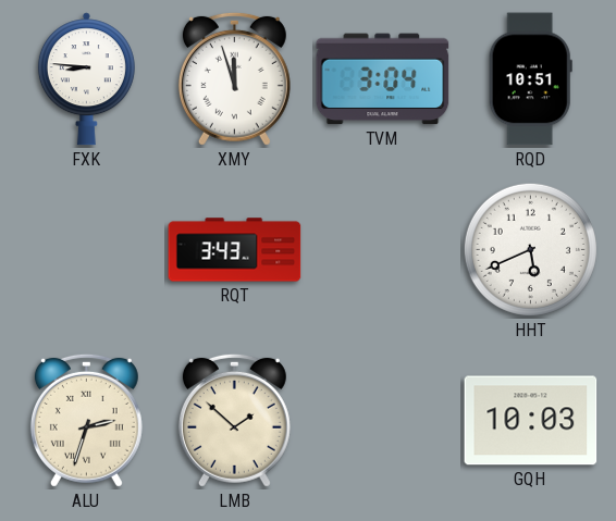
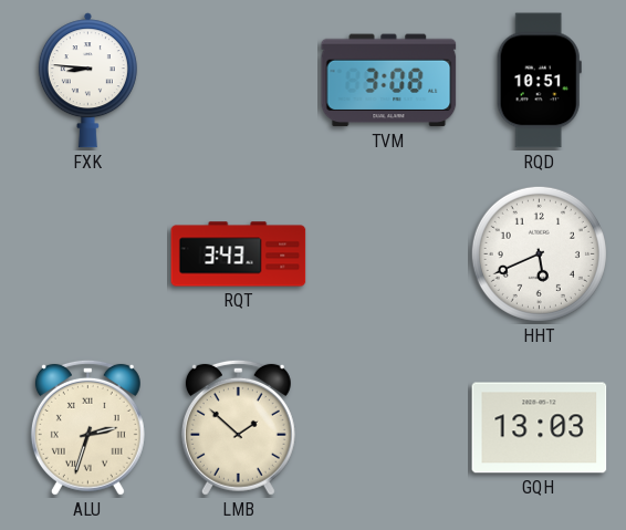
XMY: 11:57 -> none
TVM: 3:04 -> 3:08
GQH: 10:03 -> 13:03
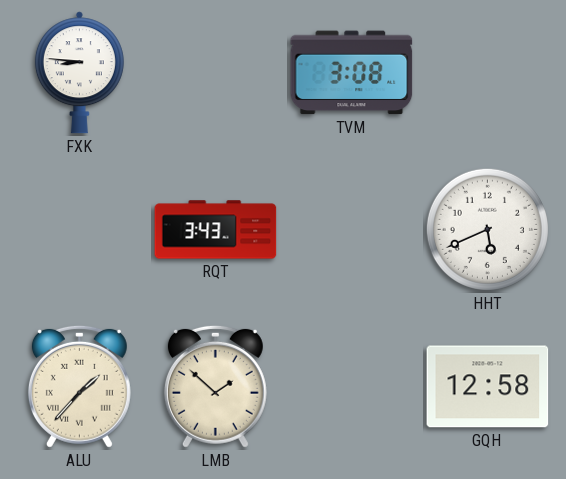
RQD: 10:51 -> none
ALU: 2:33 -> 1:37
GQH: 13:03 -> 12:58
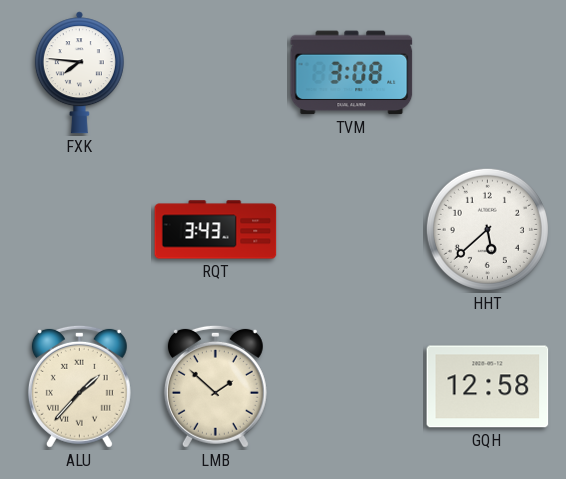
FXK: 8:46 -> 7:46
HHT: 5:41 -> 5:38
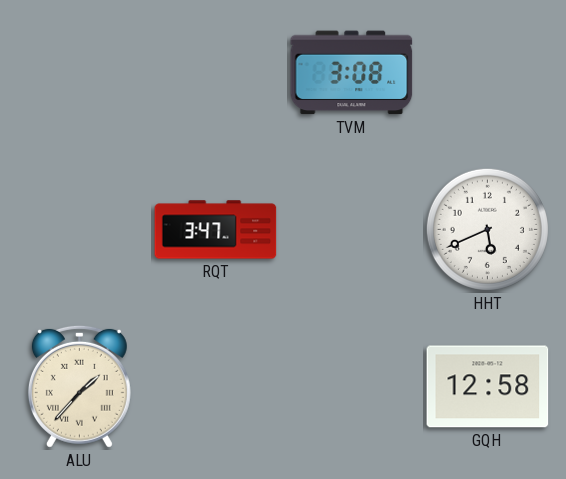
FXK: 7:46 -> none
RQT: 3:43 -> 3:47
HHT: 5:38 -> 5:41
LMB: 1:52 -> none
